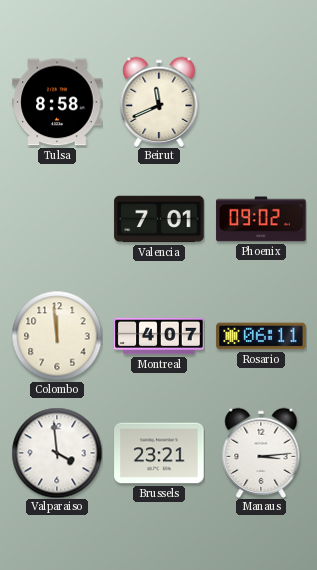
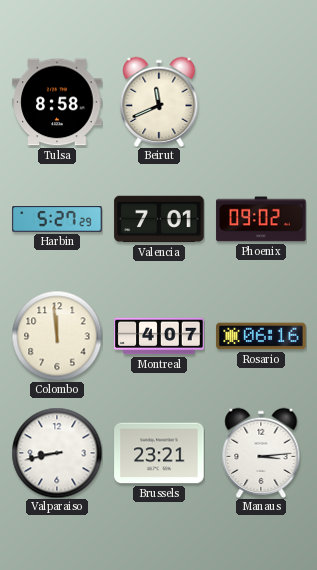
Harbin: none -> 5:27
Rosario: 06:11 -> 06:16
Valparaiso: 3:59 -> 8:43
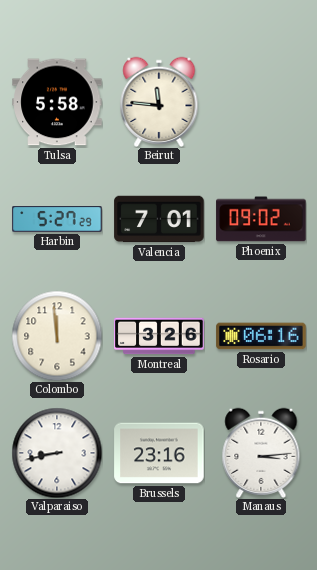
Tulsa: 8:58 -> 5:58
Beirut: 11:41 -> 11:46
Montreal: 4:07 -> 3:26
Brussels: 23:21 -> 23:16
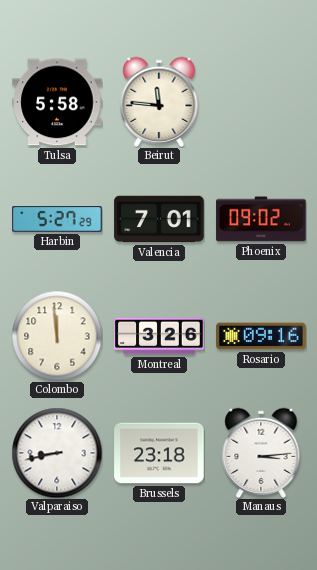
Rosario: 06:16 -> 09:16
Brussels: 23:16 -> 23:18
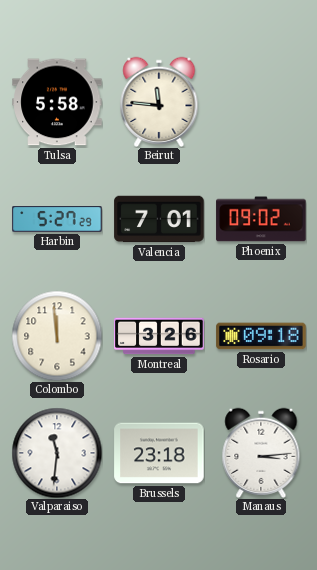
Rosario: 09:16 -> 09:18
Valparaiso: 8:43 -> 11:31
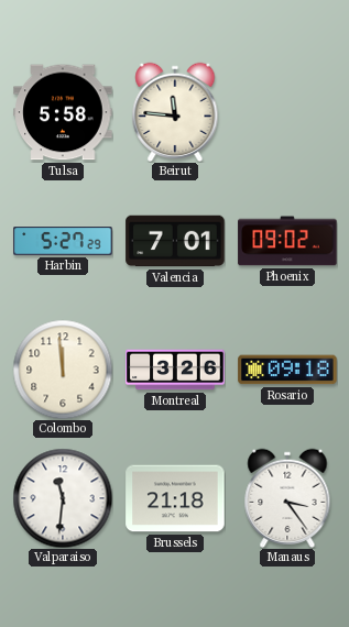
Brussels: 23:18 -> 21:18
Manaus: 3:14 -> 3:24
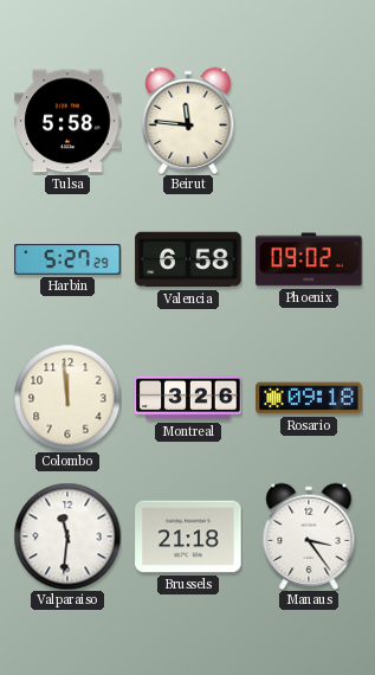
Valencia: 7:01 -> 6:58
